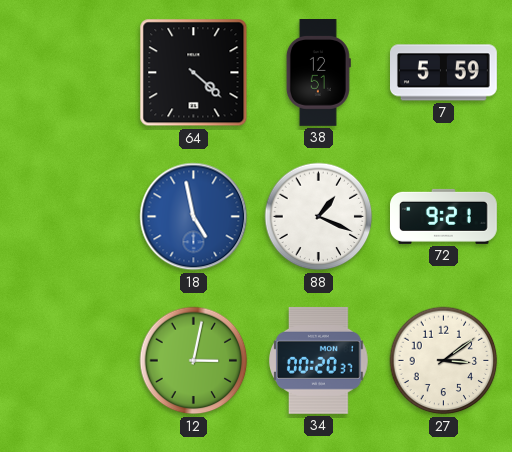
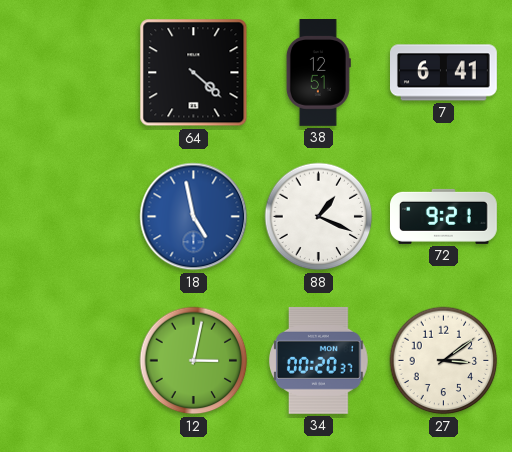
7: 5:59 -> 6:41
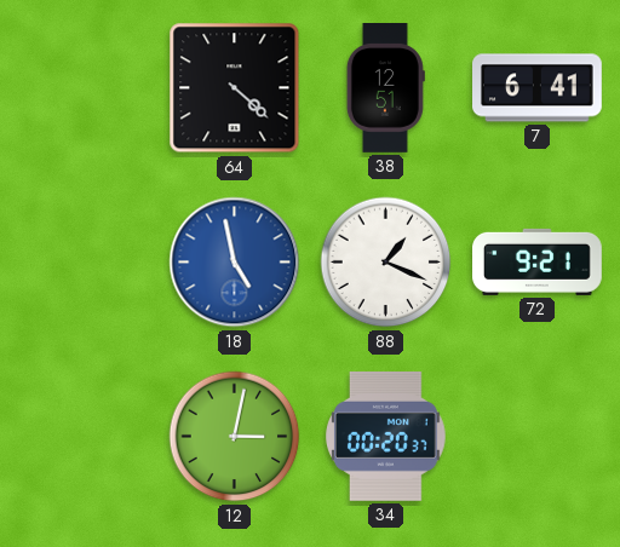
27: 3:09 -> none
